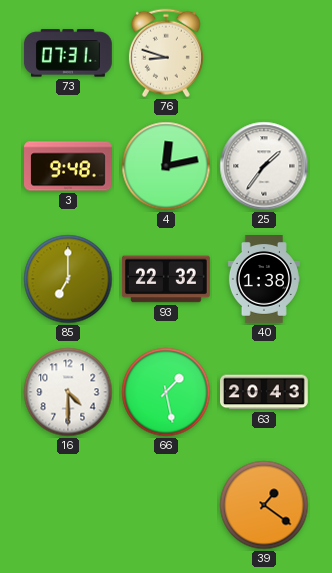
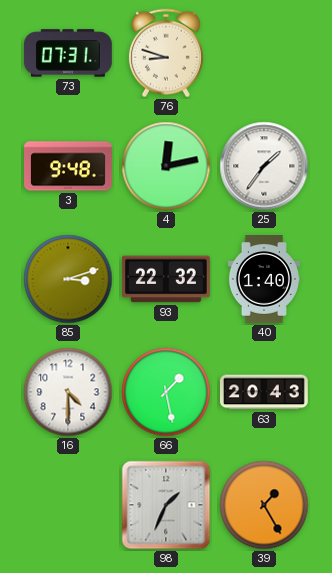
85: 7:00 -> 3:12
40: 1:38 -> 1:40
98: none -> 1:34
39: 1:21 -> 1:25
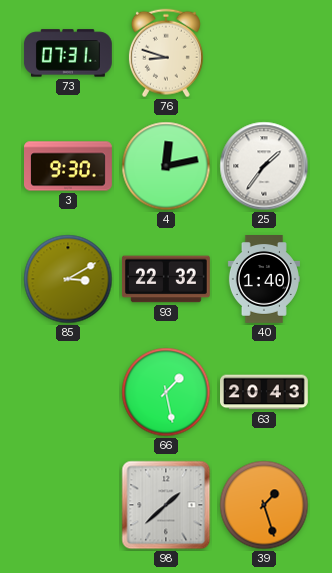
3: 9:48 -> 9:30
85: 3:12 -> 3:10
16: 4:30 -> none
98: 1:34 -> 1:38
39: 1:25 -> 1:27
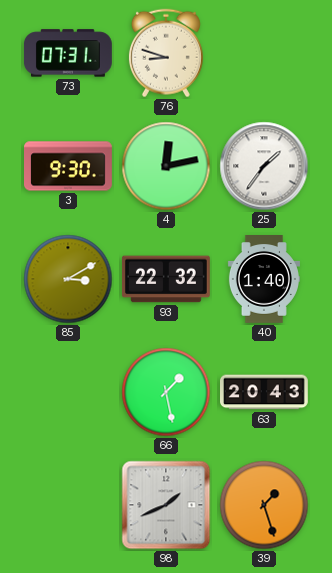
98: 1:38 -> 1:41
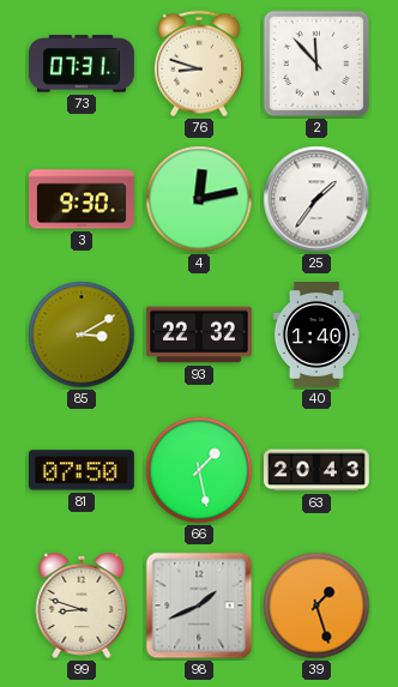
2: none -> 11:53
81: none -> 07:50
99: none -> 8:48
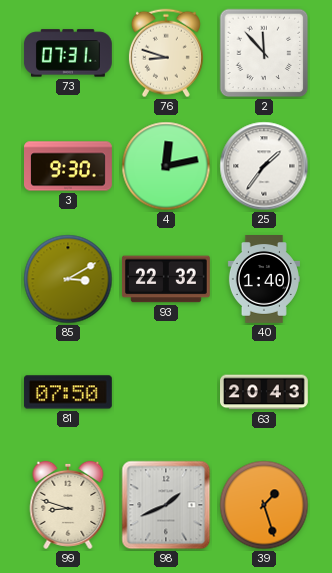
66: 1:28 -> none
